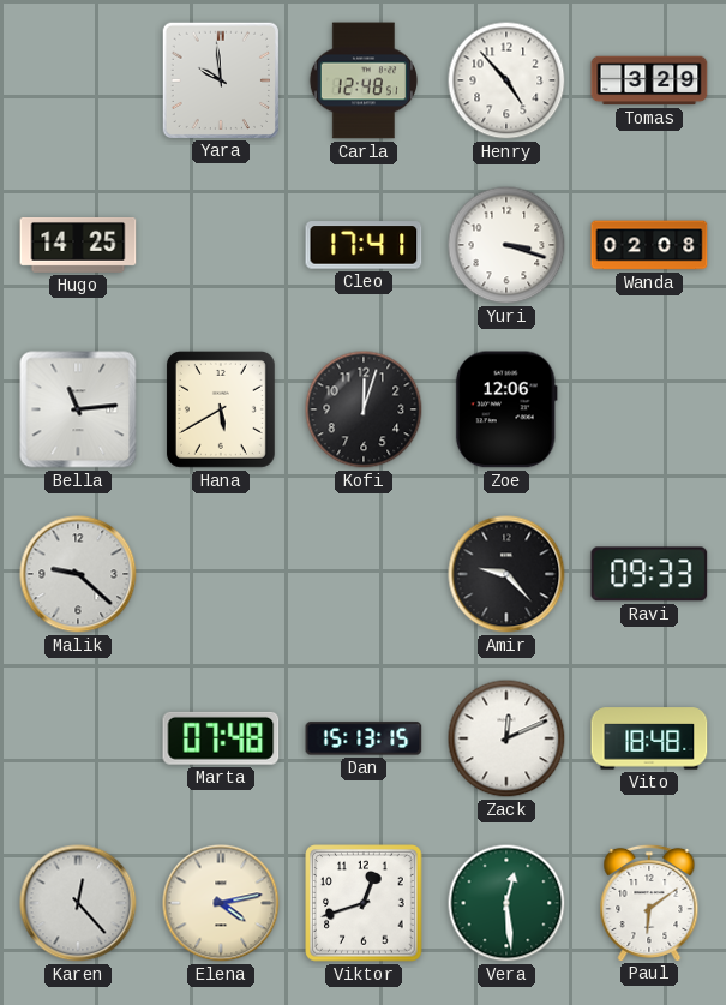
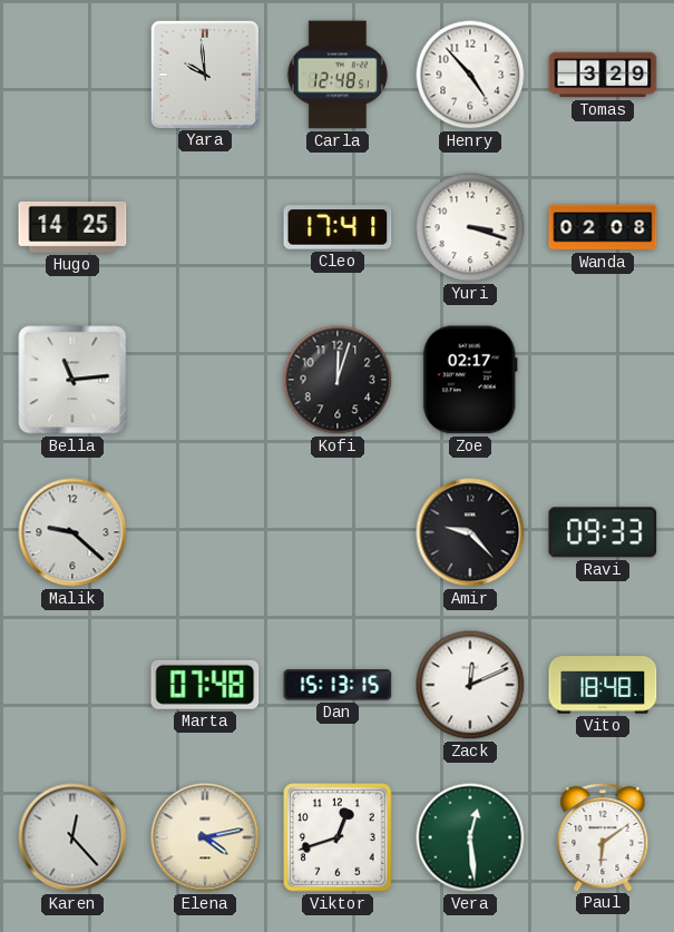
Hana: 5:40 -> none
Zoe: 12:06 -> 02:17
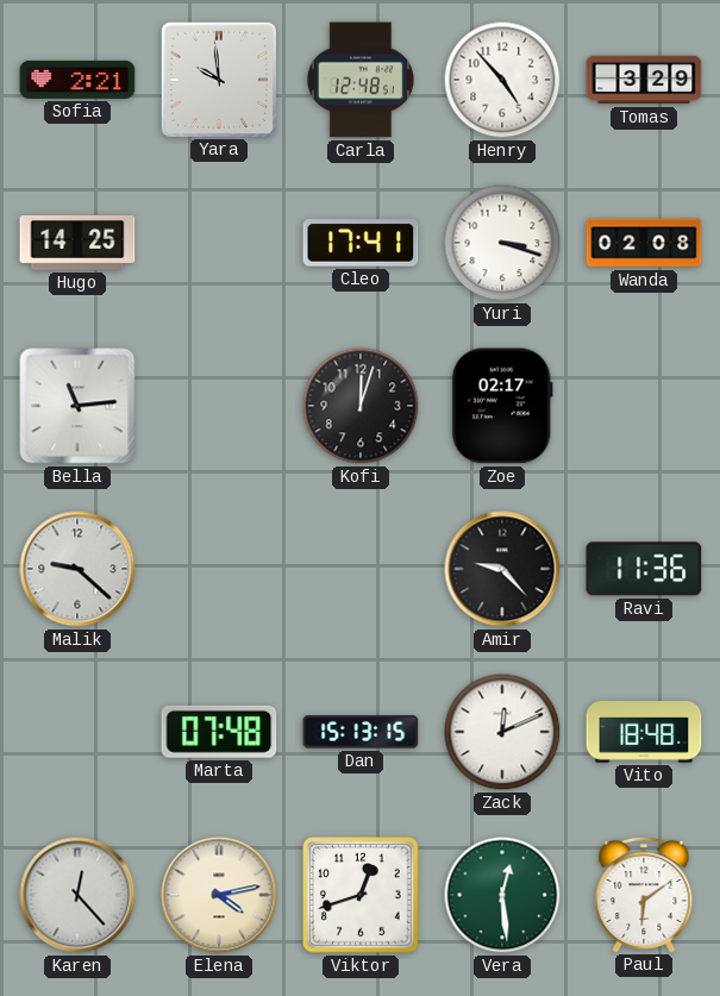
Sofia: none -> 2:21
Ravi: 09:33 -> 11:36
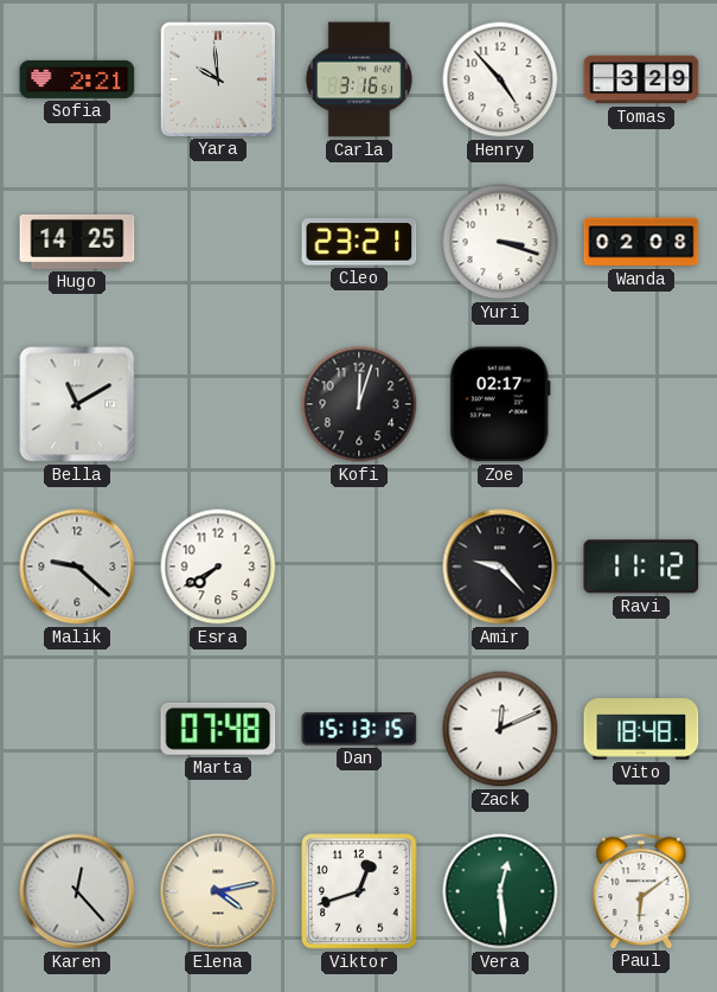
Carla: 12:48 -> 3:16
Cleo: 17:41 -> 23:21
Bella: 11:14 -> 11:10
Esra: none -> 7:40
Ravi: 11:36 -> 11:12
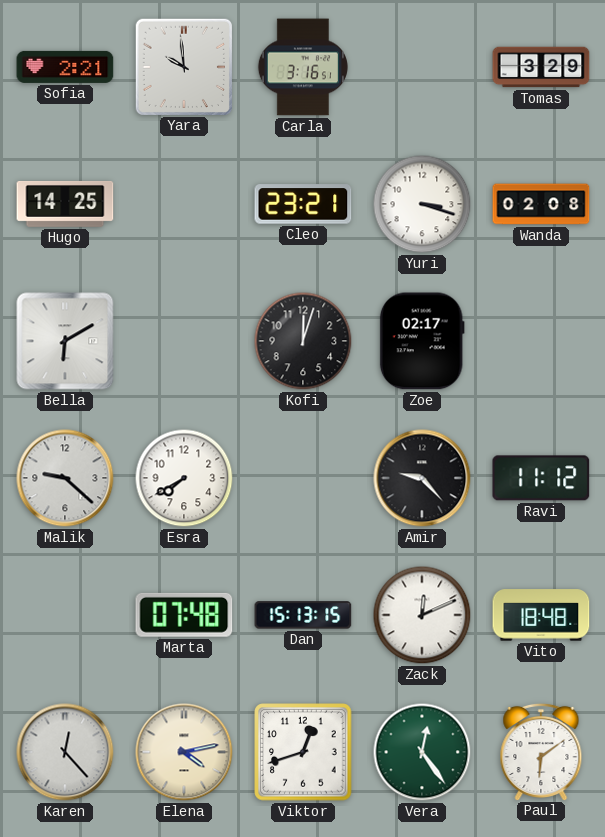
Henry: 4:53 -> none
Bella: 11:10 -> 6:10
Vera: 12:29 -> 12:24
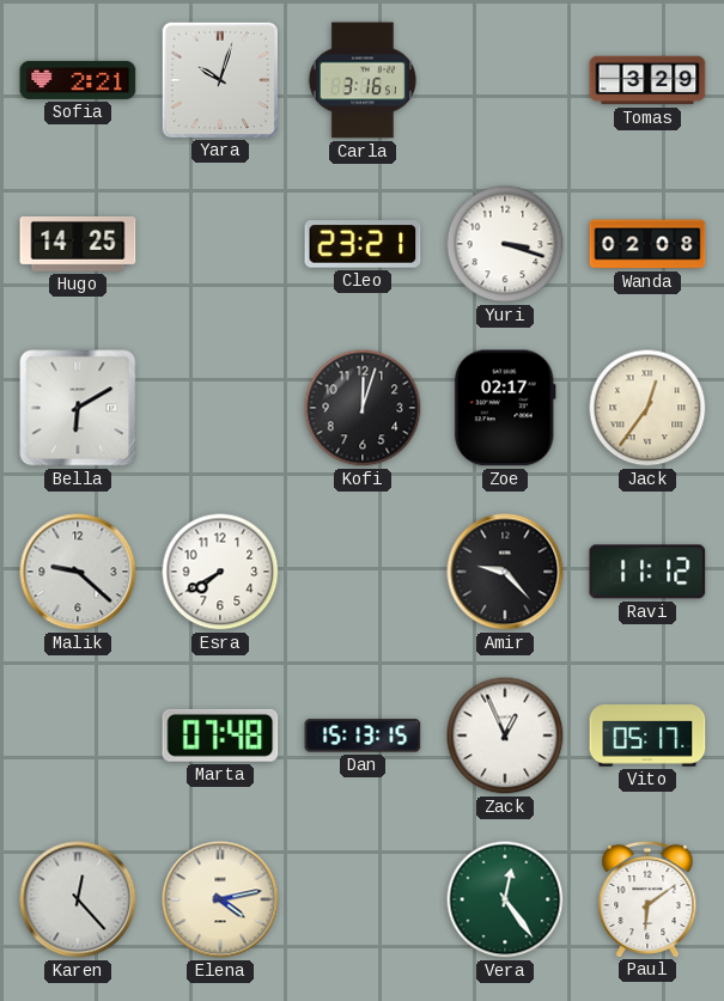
Yara: 9:59 -> 10:03
Jack: none -> 12:36
Zack: 12:11 -> 12:56
Vito: 18:48 -> 05:17
Viktor: 12:42 -> none
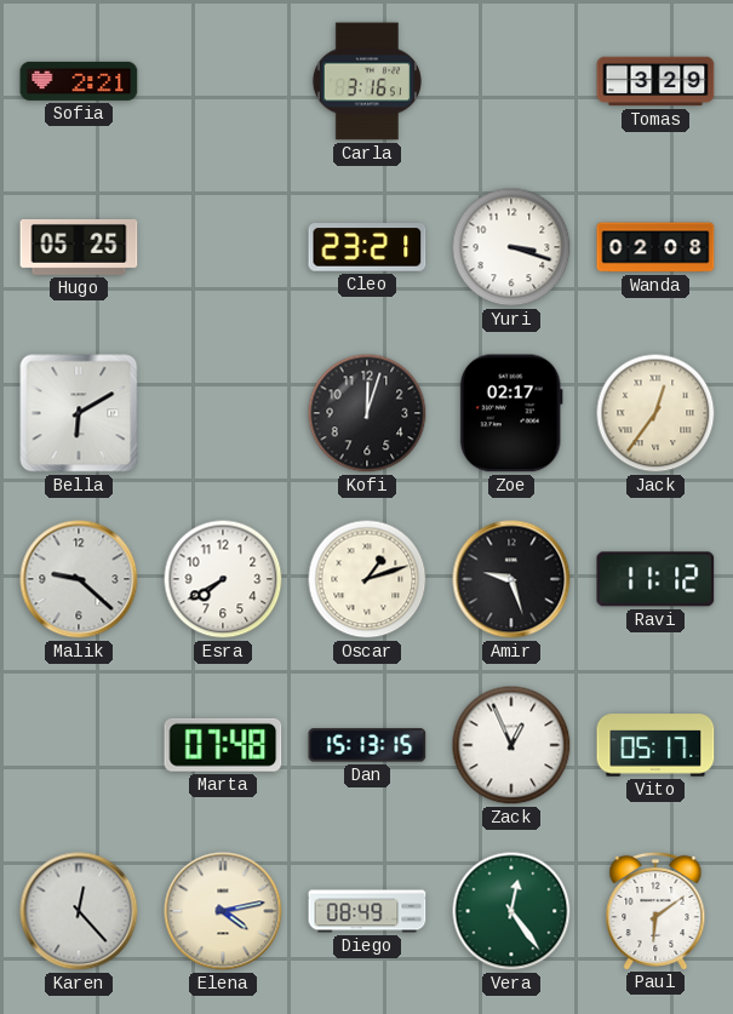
Yara: 10:03 -> none
Hugo: 14:25 -> 05:25
Oscar: none -> 1:12
Amir: 9:23 -> 9:27
Diego: none -> 08:49
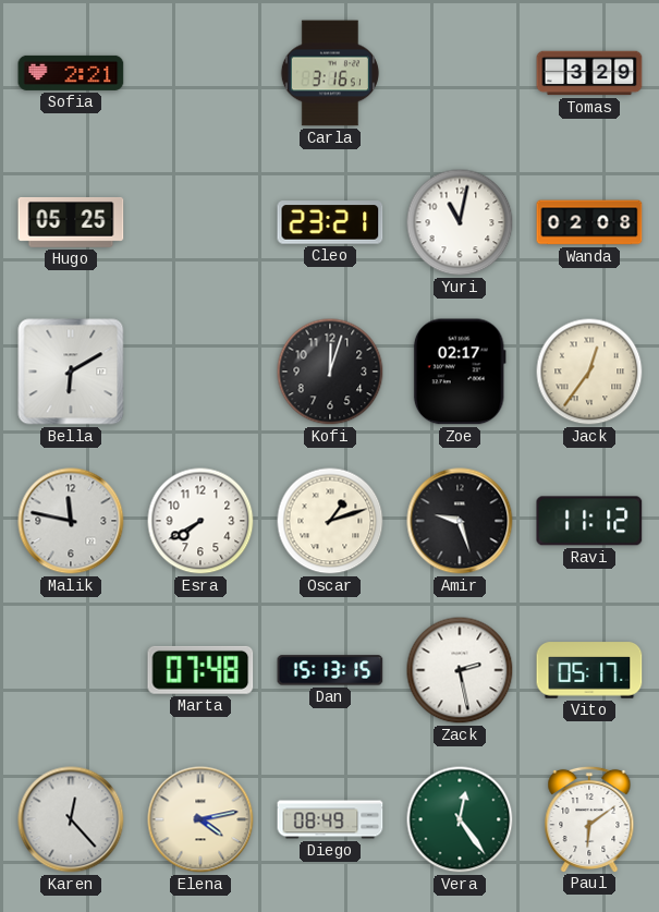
Yuri: 3:18 -> 11:02
Malik: 9:22 -> 11:47
Zack: 12:56 -> 2:28
